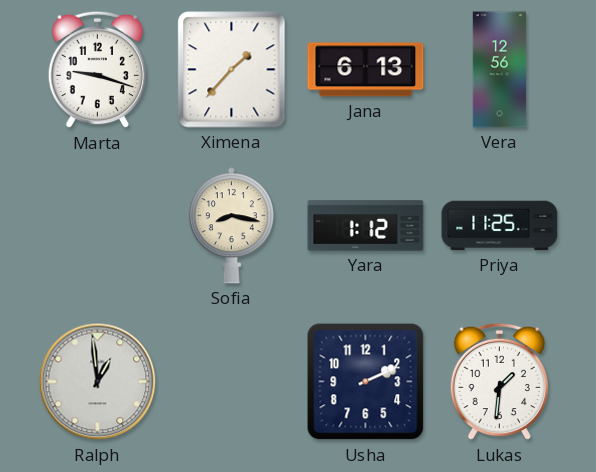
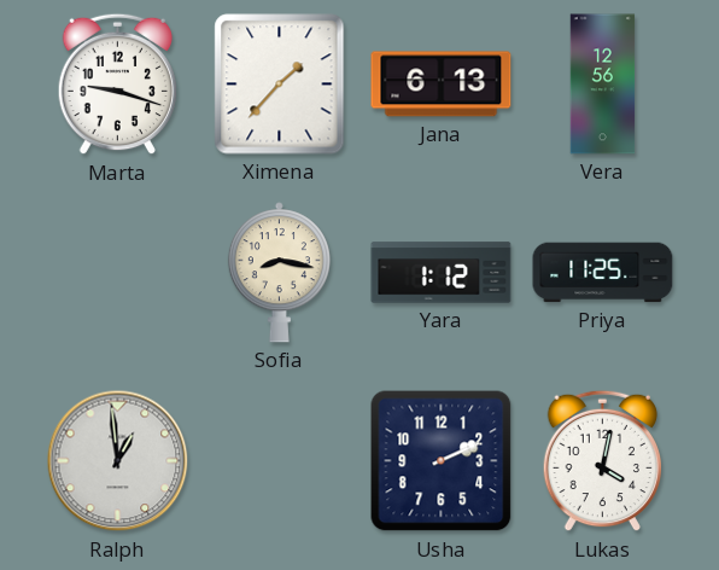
Lukas: 1:31 -> 4:02
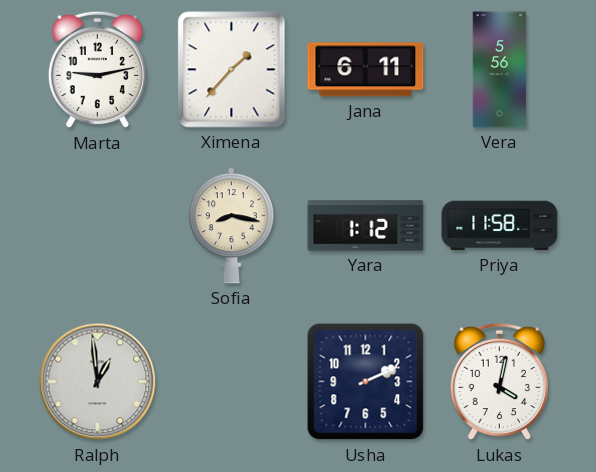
Marta: 9:18 -> 9:13
Jana: 6:13 -> 6:11
Vera: 12:56 -> 5:56
Priya: 11:25 -> 11:58
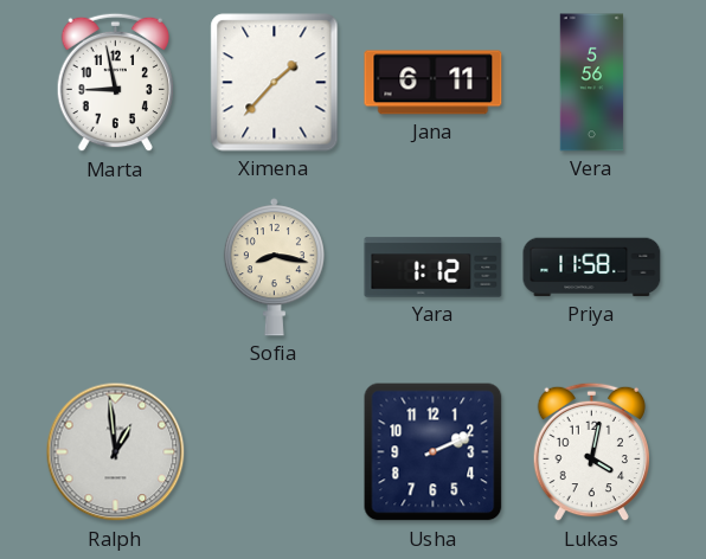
Marta: 9:13 -> 8:58
